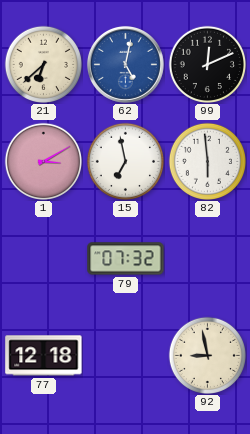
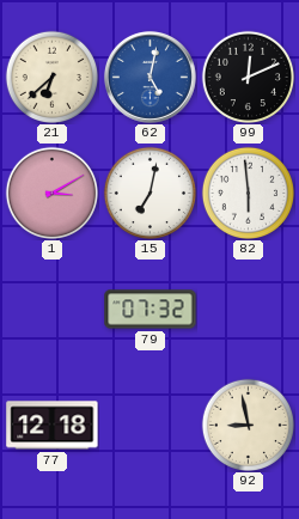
15: 6:58 -> 7:02
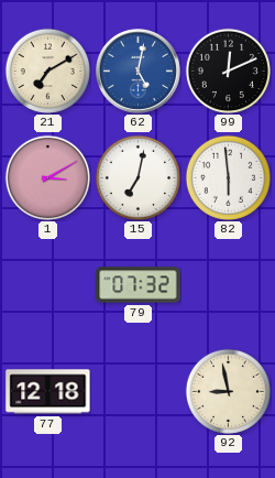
21: 6:38 -> 7:10
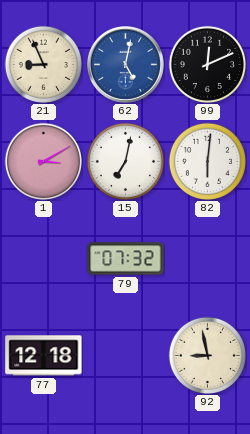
21: 7:10 -> 8:56
82: 5:59 -> 6:01
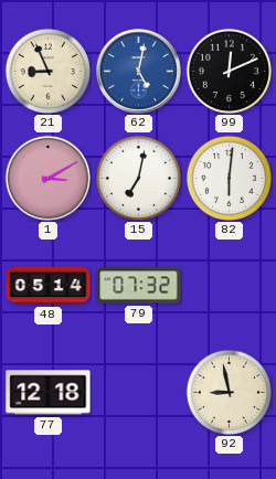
48: none -> 05:14
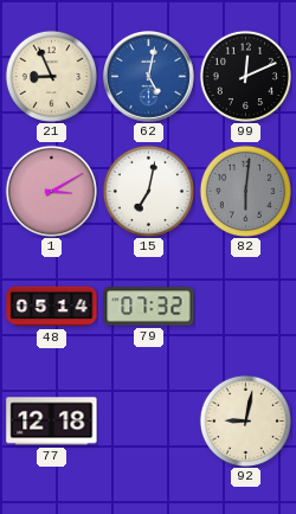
82 dial: white -> grey
92: 8:58 -> 9:02
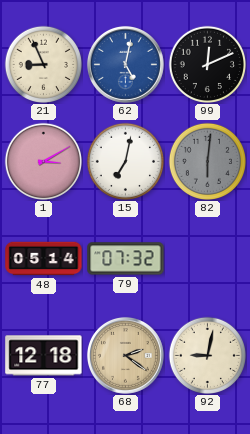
68: none -> 2:21
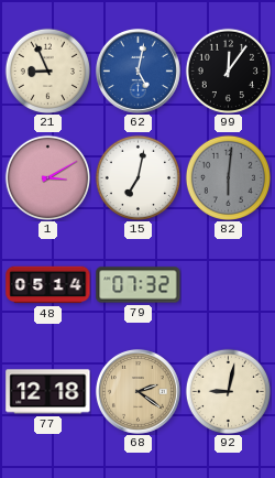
99: 12:11 -> 12:06
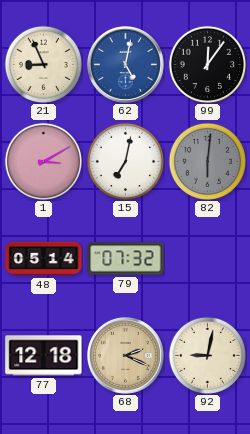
68: 2:21 -> 2:19
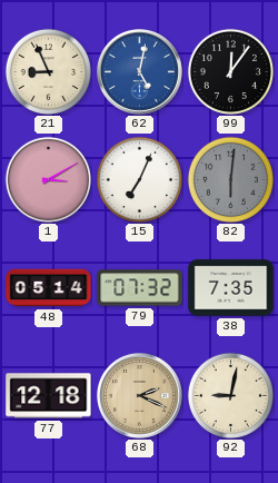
15: 7:02 -> 7:04
38: none -> 7:35
